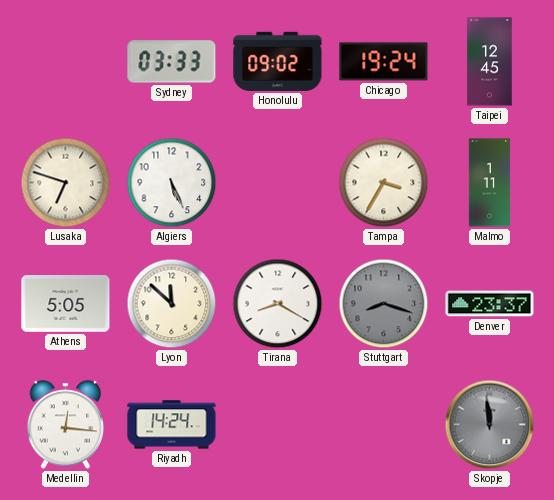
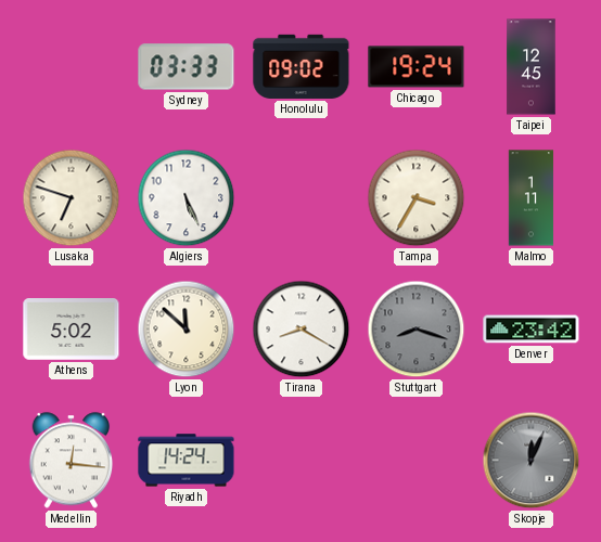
Athens: 5:05 -> 5:02
Denver: 23:37 -> 23:42
Skopje: 11:59 -> 12:04
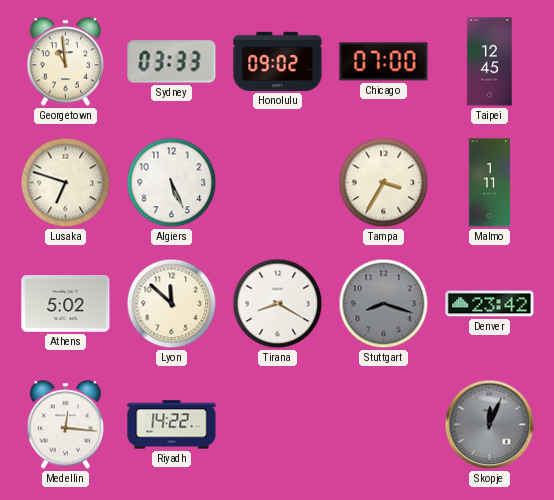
Georgetown: none -> 10:59
Chicago: 19:24 -> 07:00
Riyadh: 14:24 -> 14:22
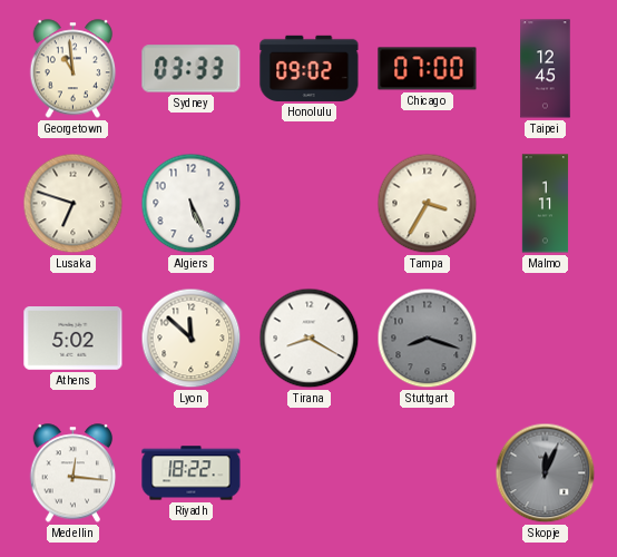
Denver: 23:42 -> none
Riyadh: 14:22 -> 18:22
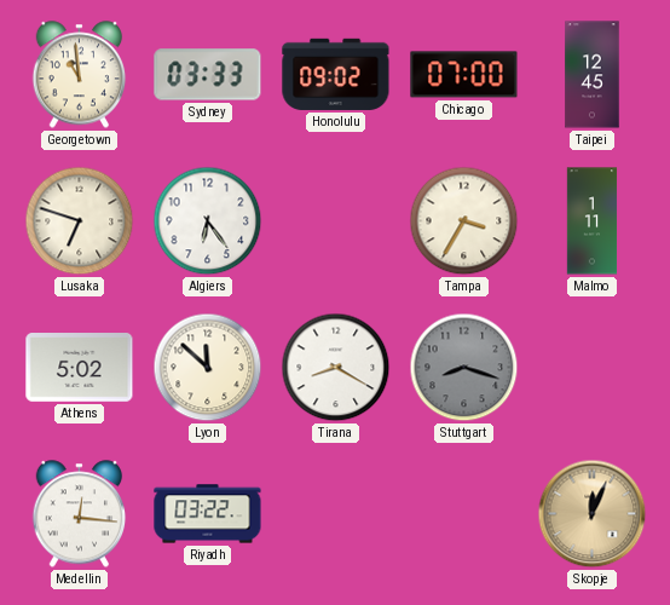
Algiers: 5:26 -> 6:24
Riyadh: 18:22 -> 03:22
Skopje dial: grey -> champagne
